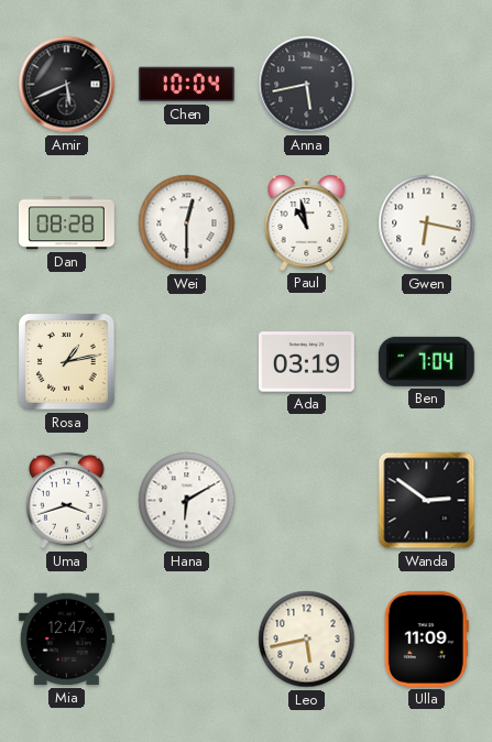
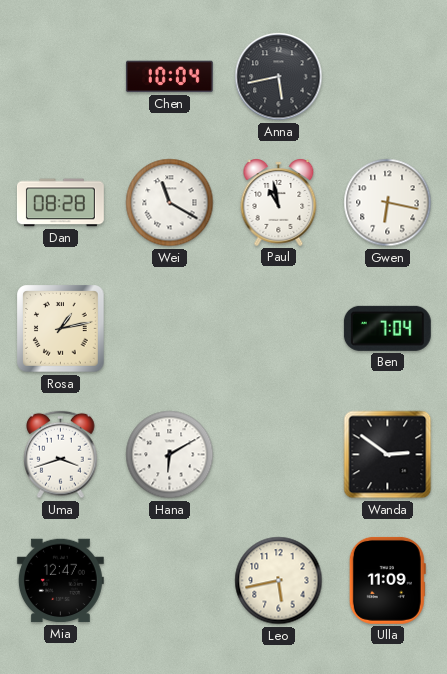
Amir: 5:41 -> none
Wei: 12:30 -> 11:20
Ada: 03:19 -> none
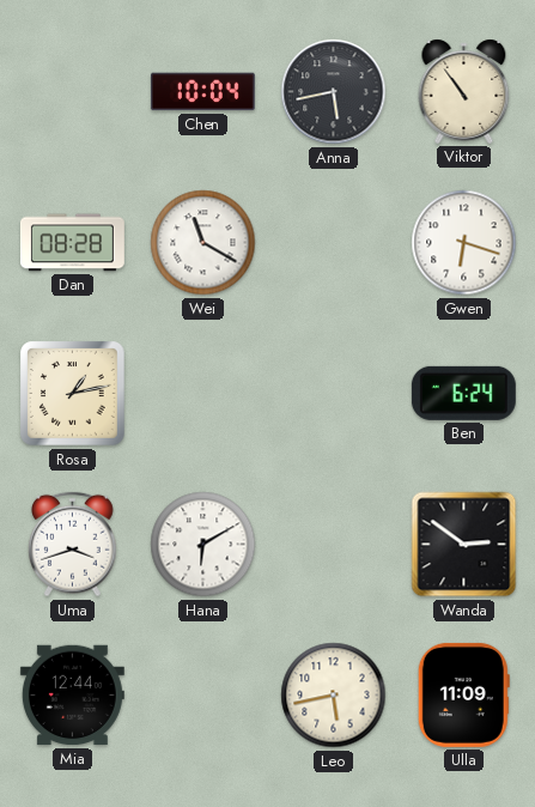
Viktor: none -> 10:54
Paul: 10:58 -> none
Gwen: 6:17 -> 6:18
Ben: 7:04 -> 6:24
Mia: 12:47 -> 12:44
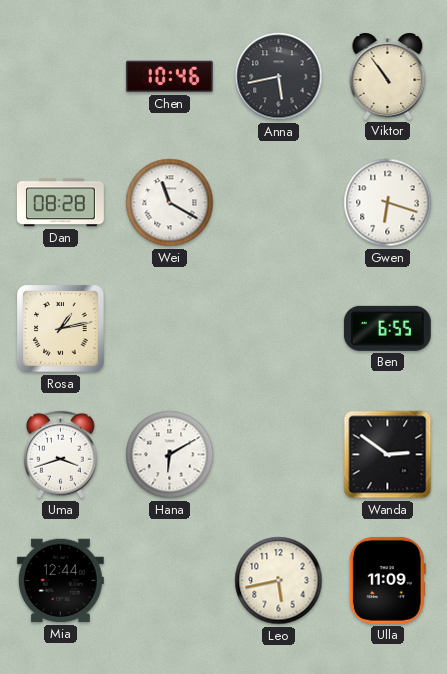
Chen: 10:04 -> 10:46
Ben: 6:24 -> 6:55
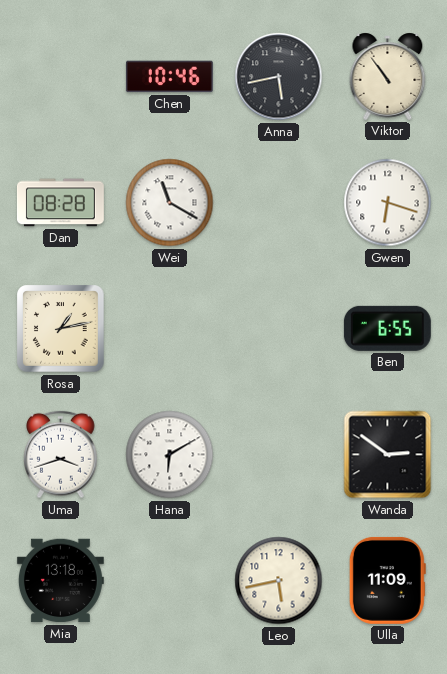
Mia: 12:44 -> 13:18
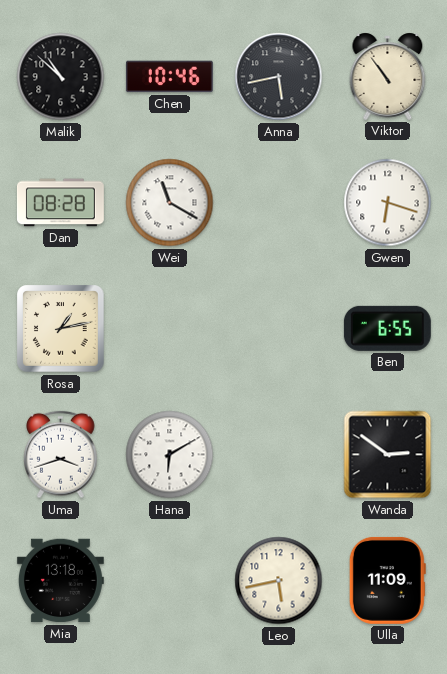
Malik: none -> 10:52
